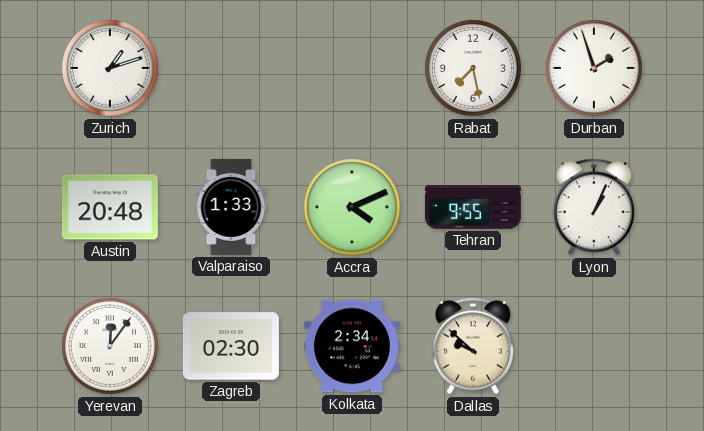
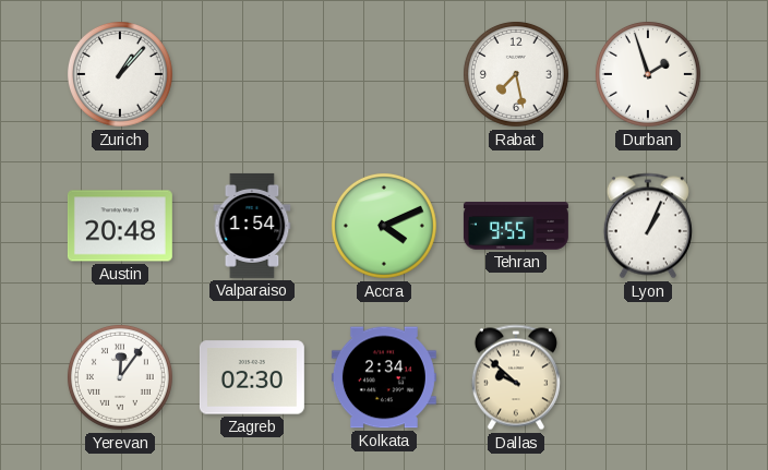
Zurich: 1:12 -> 1:07
Valparaiso: 1:33 -> 1:54
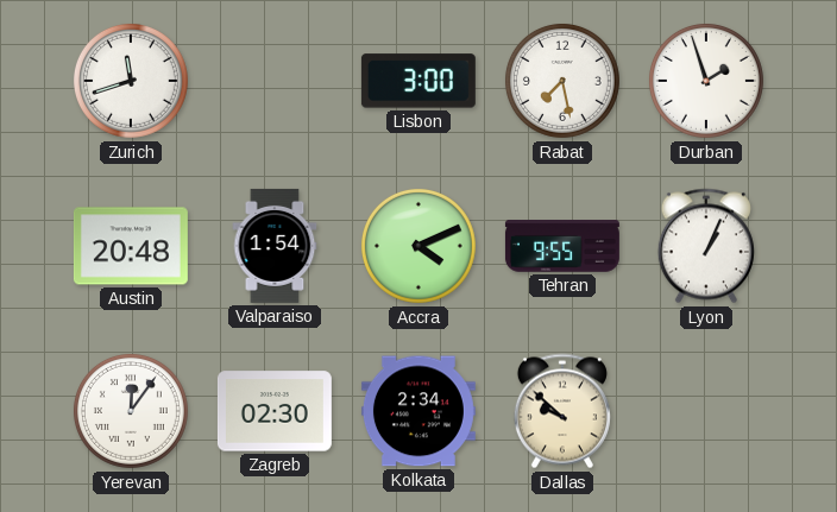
Zurich: 1:07 -> 11:42
Lisbon: none -> 3:00
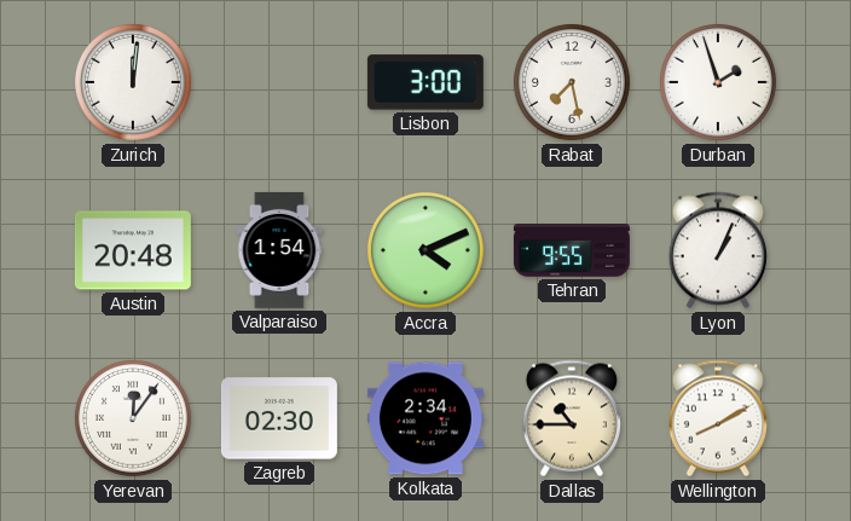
Zurich: 11:42 -> 12:01
Dallas: 9:52 -> 10:45
Wellington: none -> 8:10
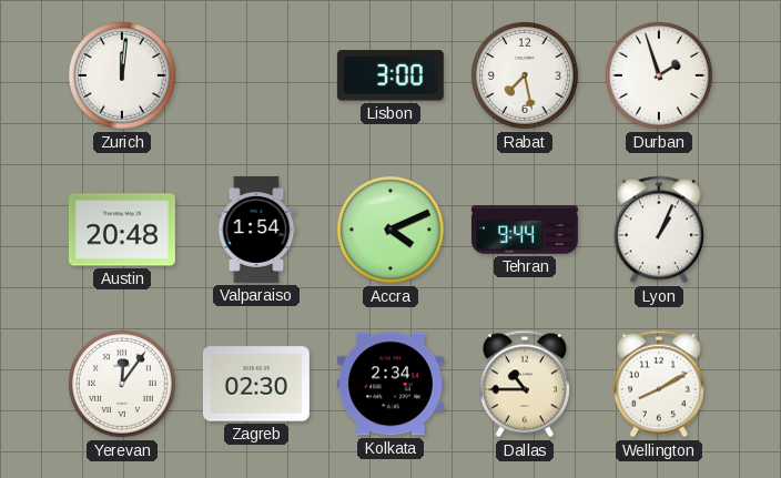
Tehran: 9:55 -> 9:44
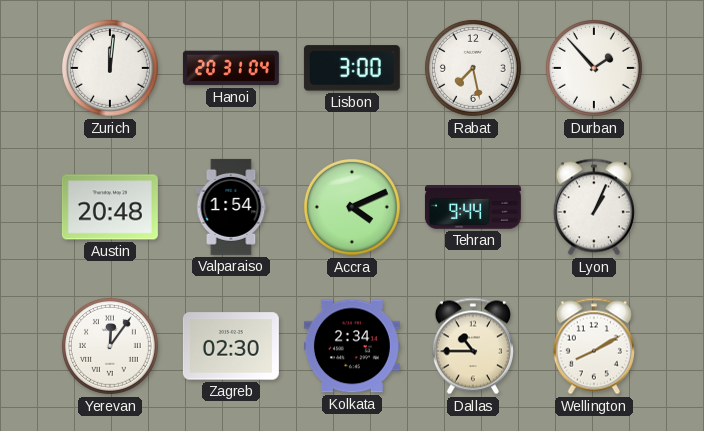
Hanoi: none -> 20:31
Durban: 1:57 -> 1:53
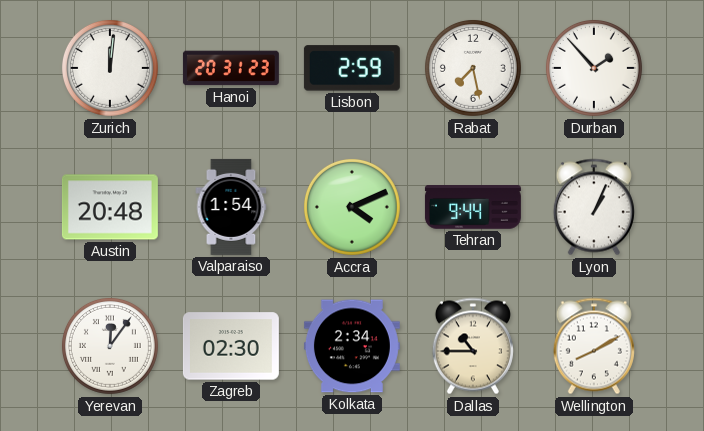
Hanoi: 20:31:04 -> 20:31:23
Lisbon: 3:00 -> 2:59
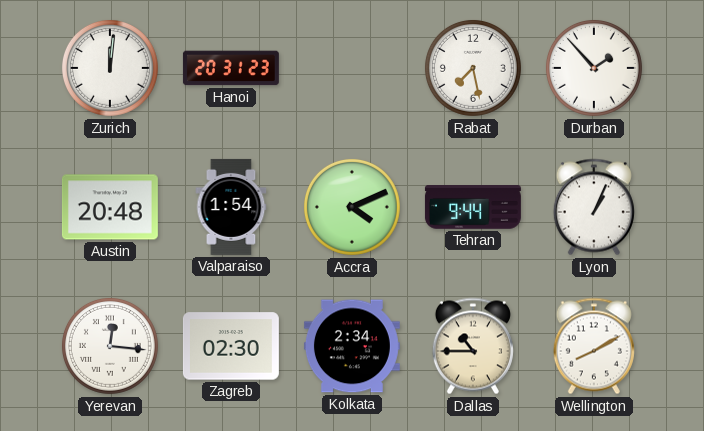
Lisbon: 2:59 -> none
Yerevan: 12:06 -> 12:16
